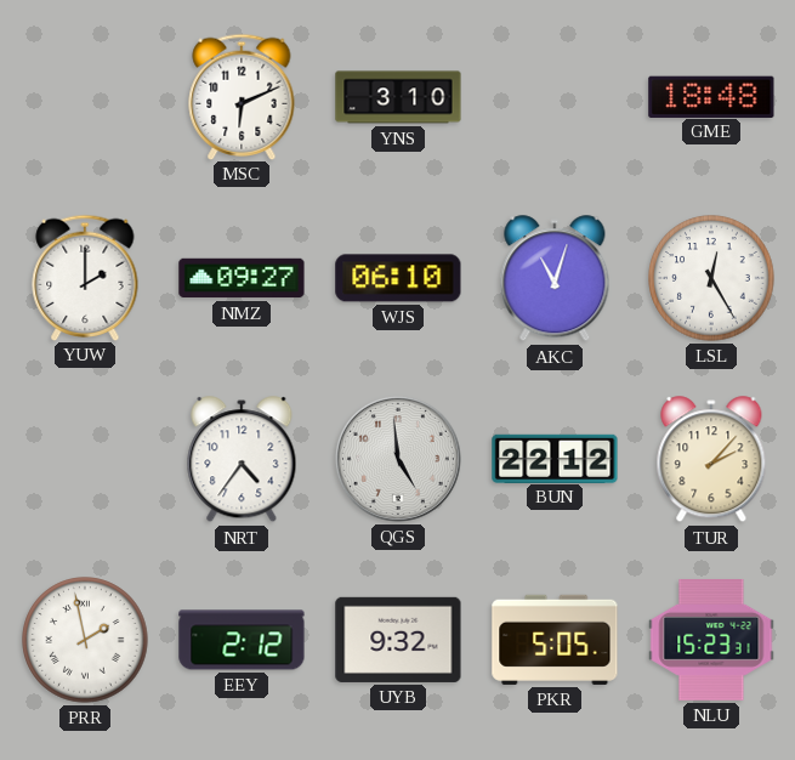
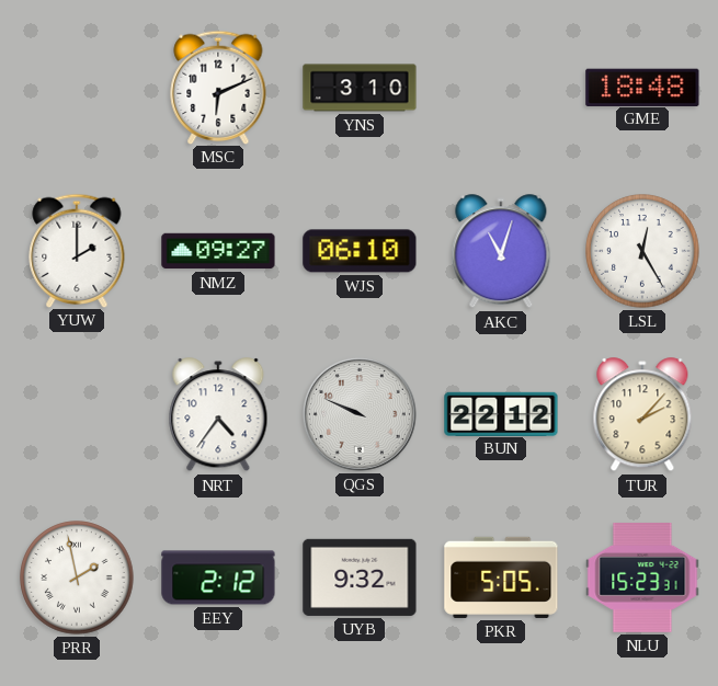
QGS: 4:59 -> 9:49
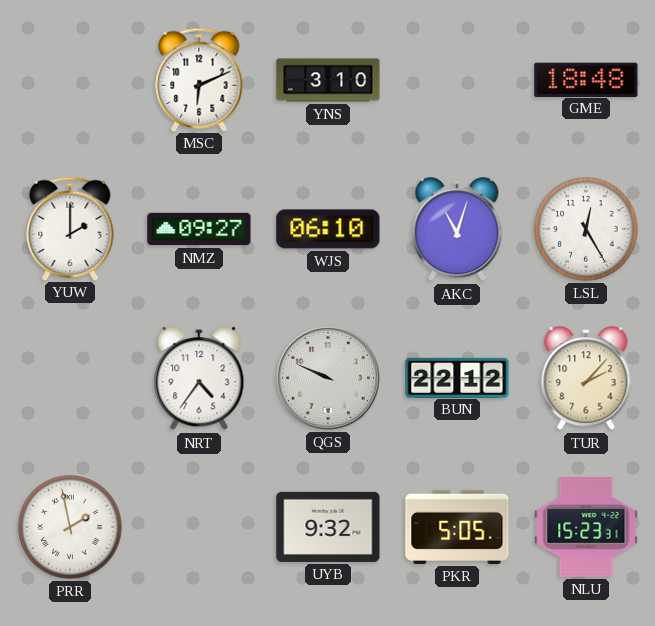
EEY: 2:12 -> none
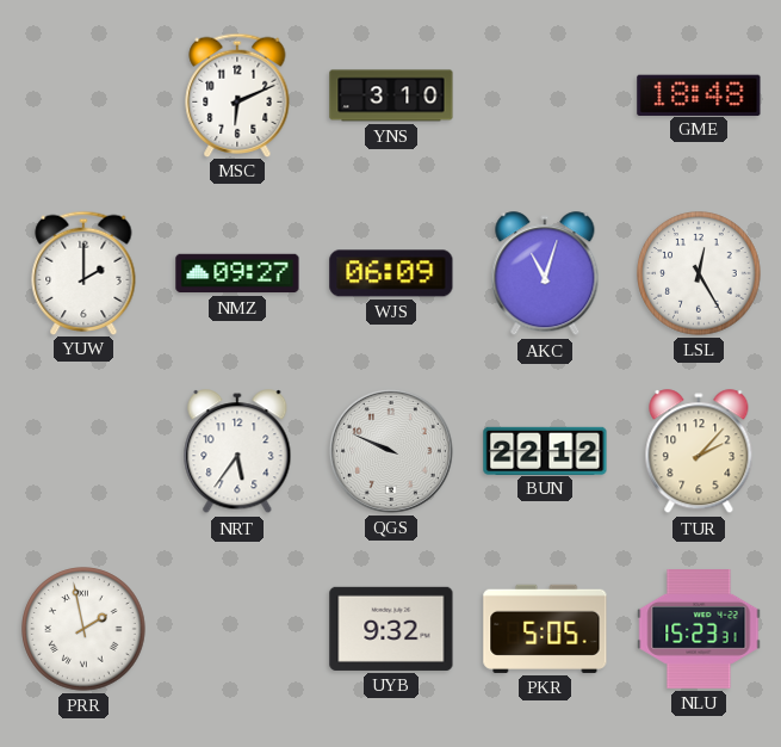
WJS: 06:10 -> 06:09
NRT: 4:36 -> 5:36
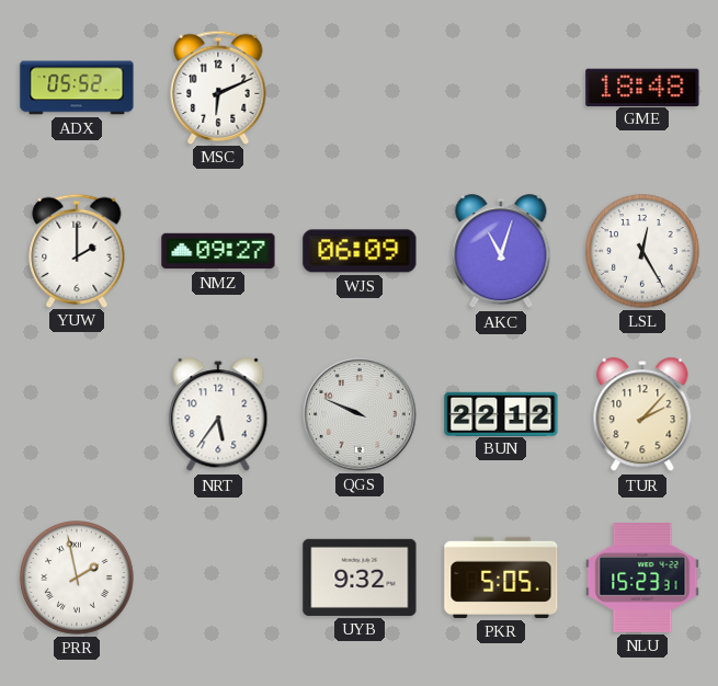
ADX: none -> 05:52
YNS: 3:10 -> none
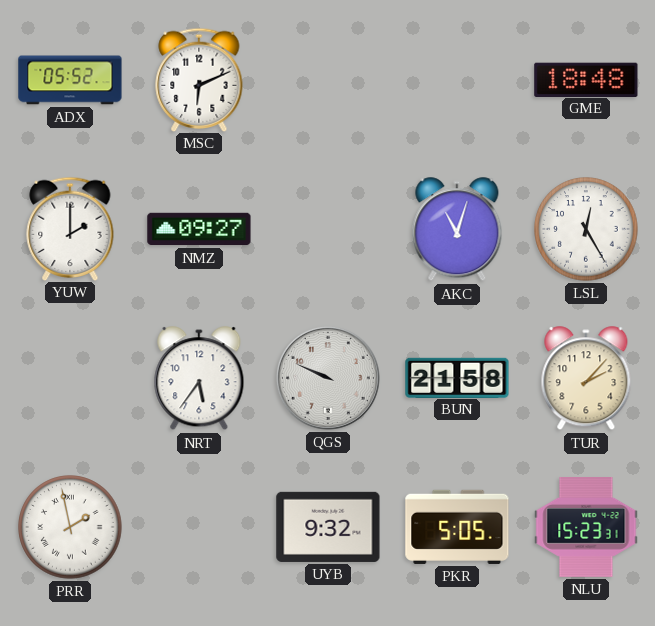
WJS: 06:09 -> none
BUN: 22:12 -> 21:58
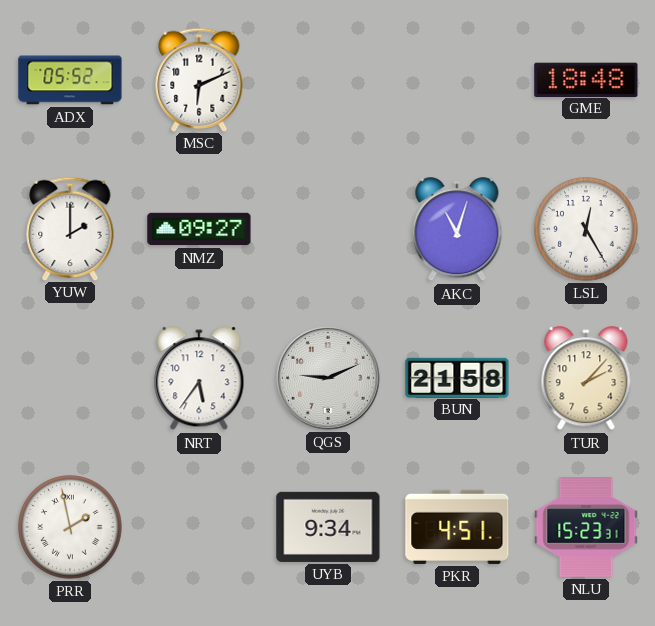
QGS: 9:49 -> 9:11
UYB: 9:32 -> 9:34
PKR: 5:05 -> 4:51
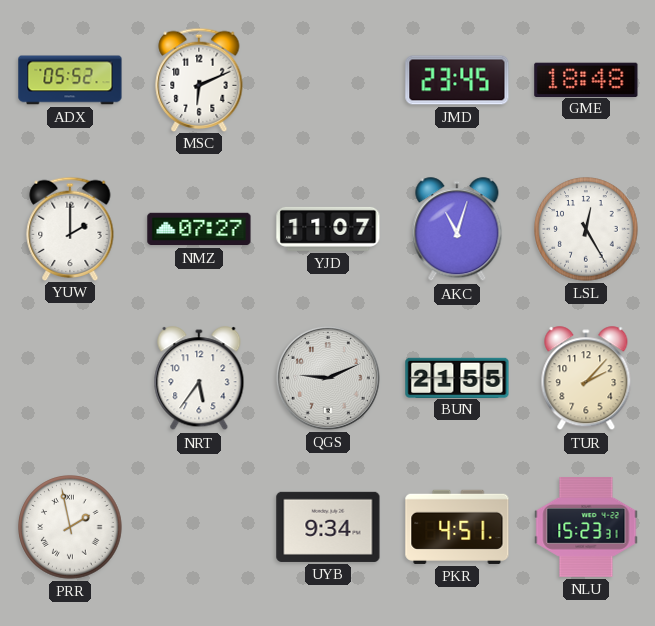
JMD: none -> 23:45
NMZ: 09:27 -> 07:27
YJD: none -> 11:07
BUN: 21:58 -> 21:55
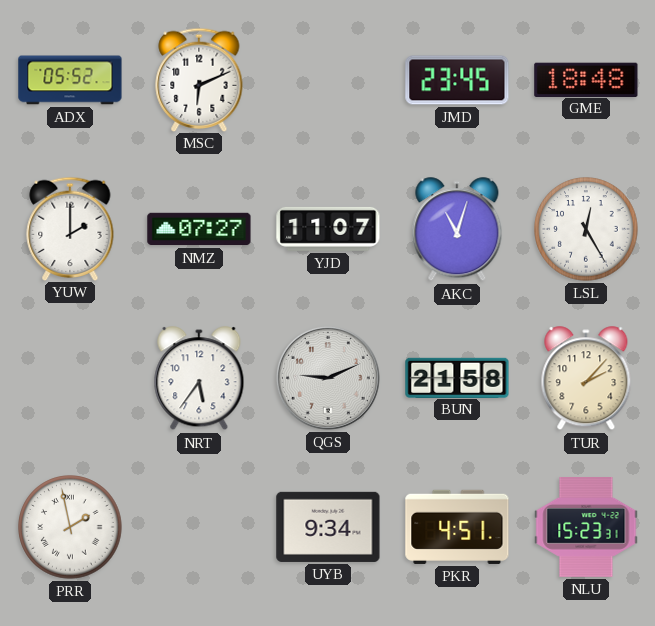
BUN: 21:55 -> 21:58
